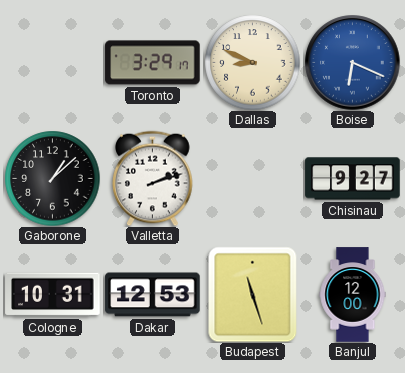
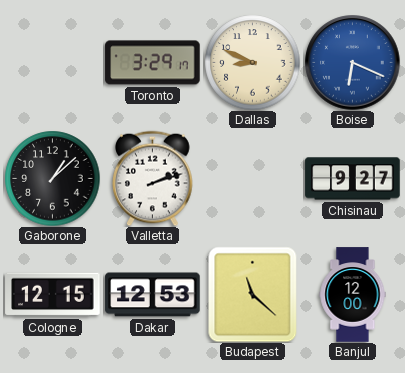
Cologne: 10:31 -> 12:15
Budapest: 11:27 -> 11:22
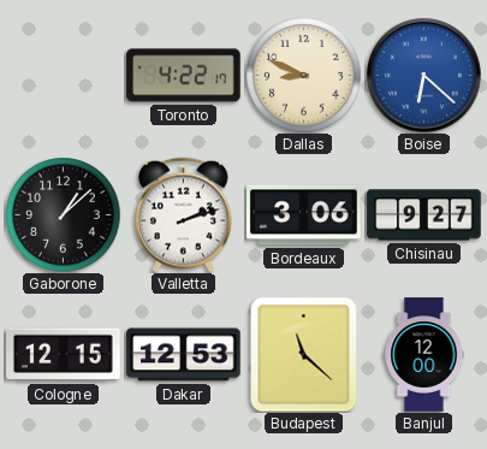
Toronto: 3:29 -> 4:22
Boise: 6:19 -> 6:22
Bordeaux: none -> 3:06
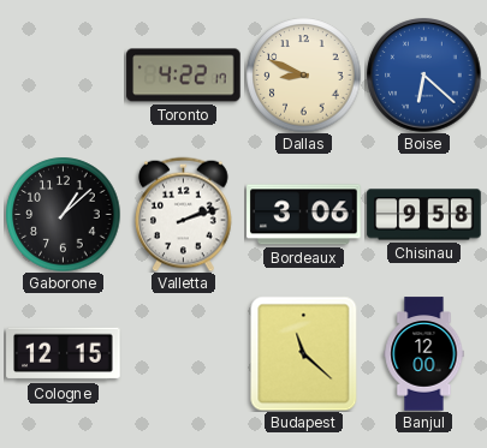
Chisinau: 9:27 -> 9:58
Dakar: 12:53 -> none
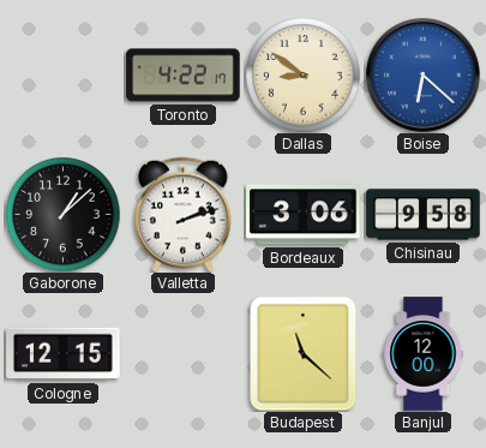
Dallas: 8:49 -> 8:51
